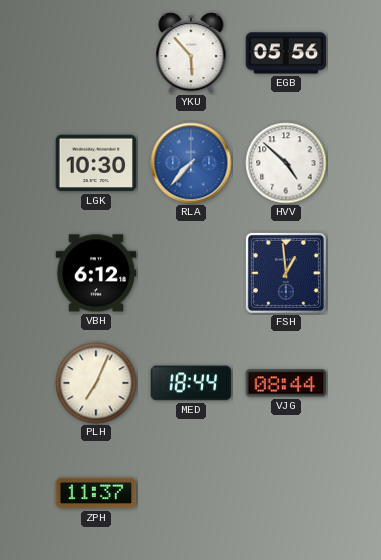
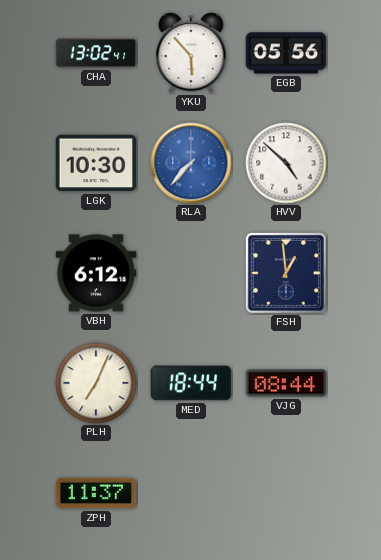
CHA: none -> 13:02
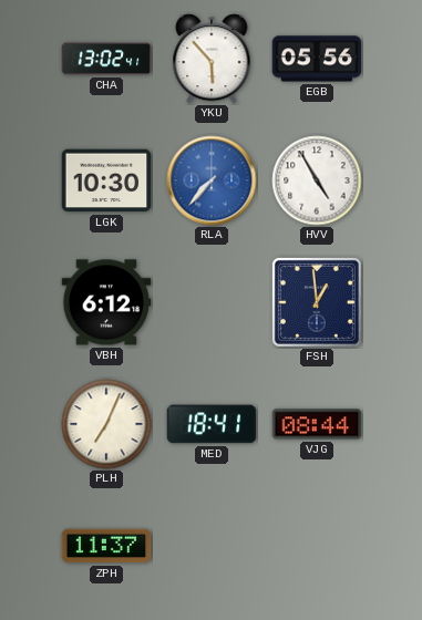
HVV: 4:52 -> 4:55
MED: 18:44 -> 18:41
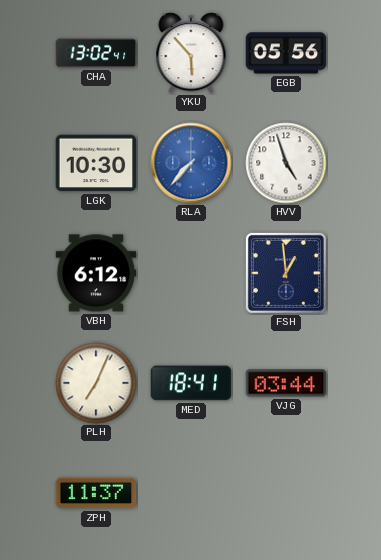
HVV: 4:55 -> 4:57
VJG: 08:44 -> 03:44
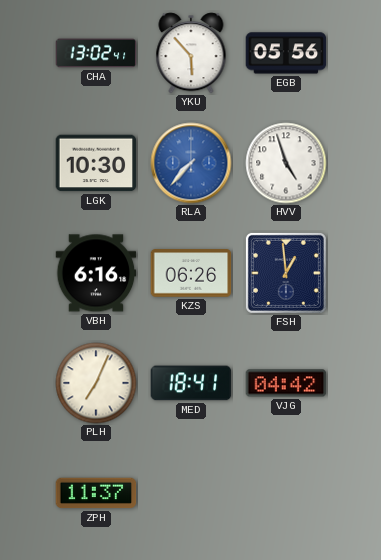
VBH: 6:12 -> 6:16
KZS: none -> 06:26
VJG: 03:44 -> 04:42
